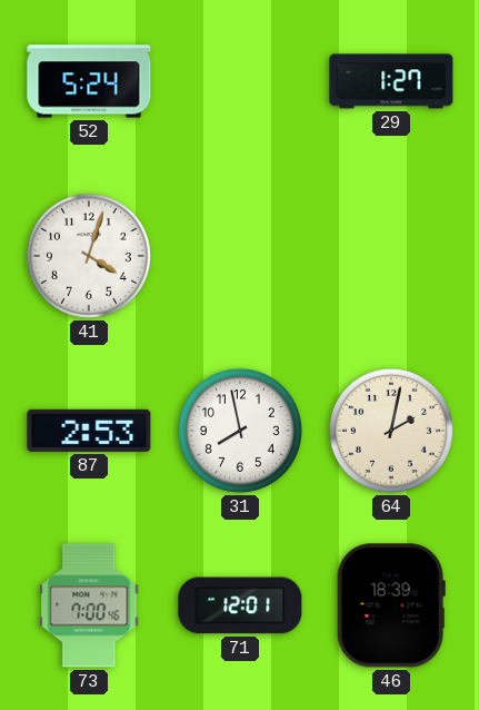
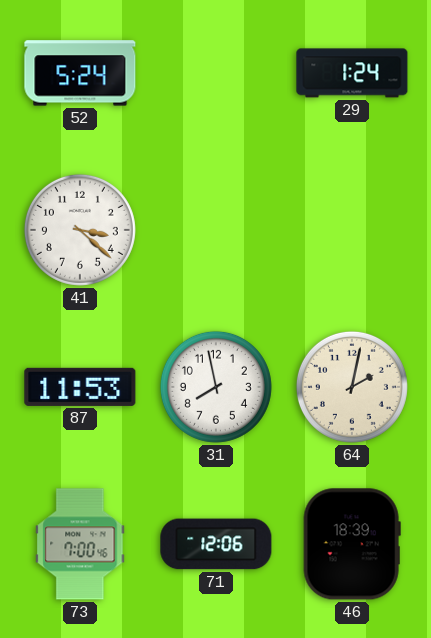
29: 1:27 -> 1:24
41: 4:03 -> 3:22
87: 2:53 -> 11:53
71: 12:01 -> 12:06
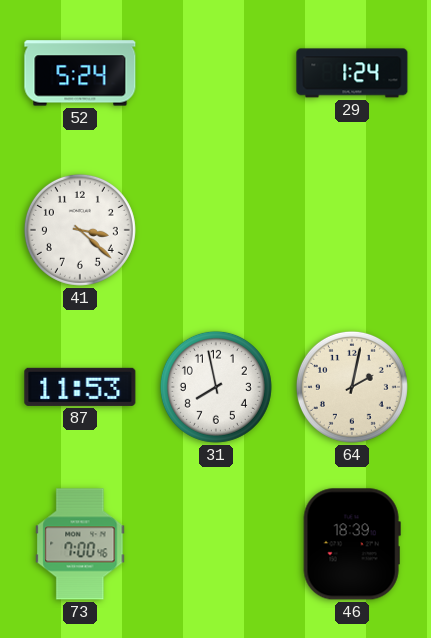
71: 12:06 -> none
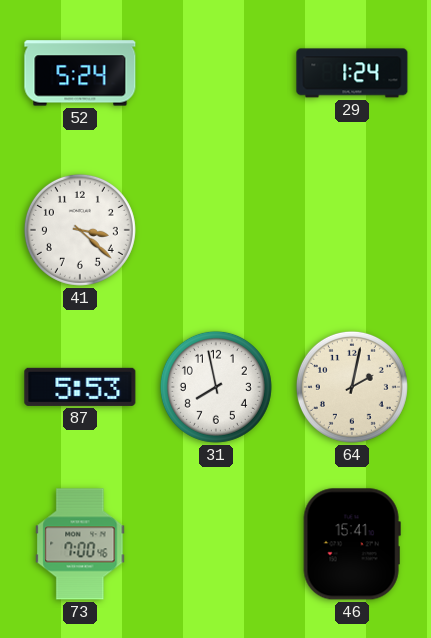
87: 11:53 -> 5:53
46: 18:39 -> 15:41
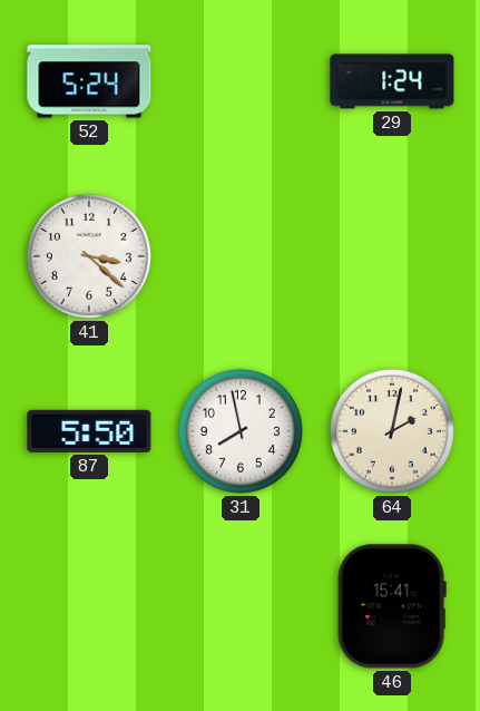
87: 5:53 -> 5:50
73: 7:00 -> none
